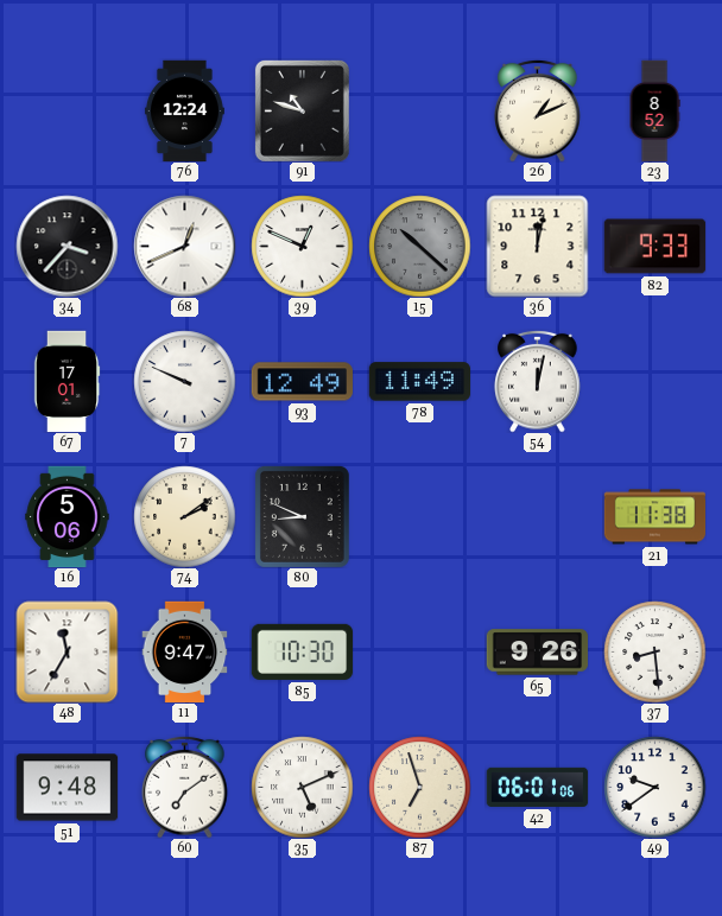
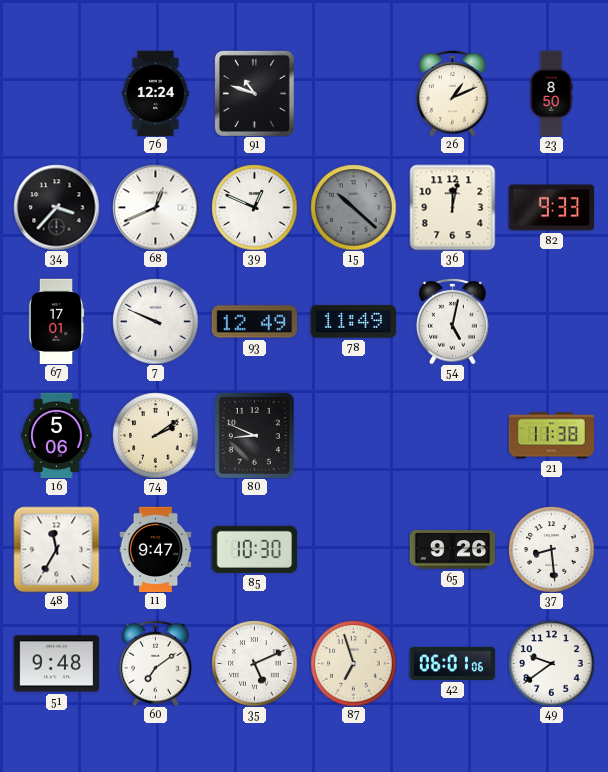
23: 8:52 -> 8:50
54: 12:02 -> 5:02
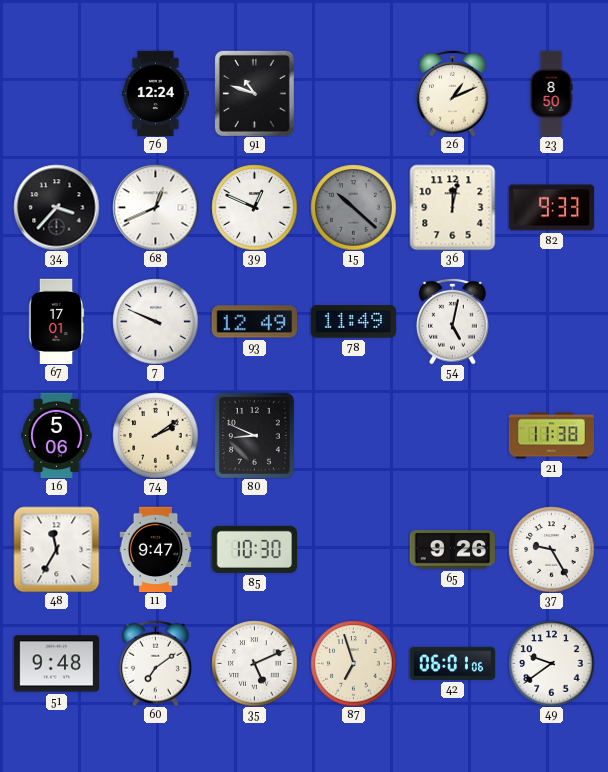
37: 8:29 -> 9:25
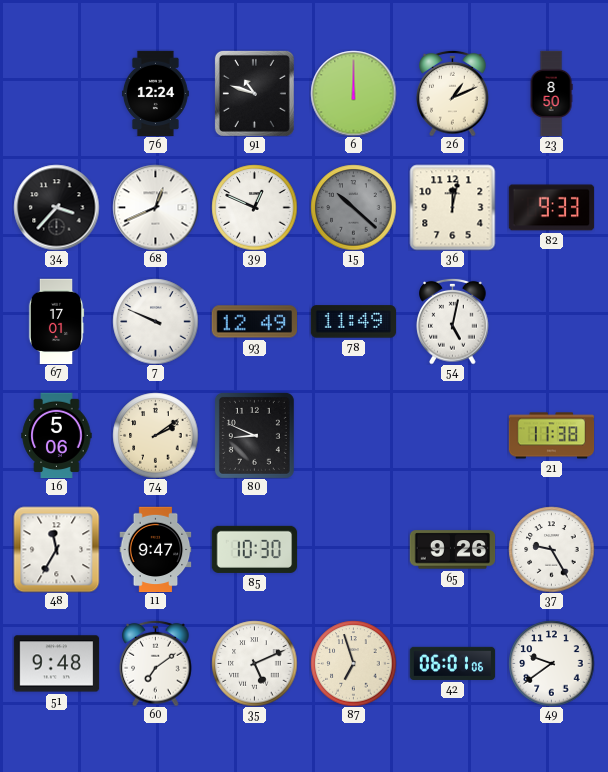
6: none -> 12:00
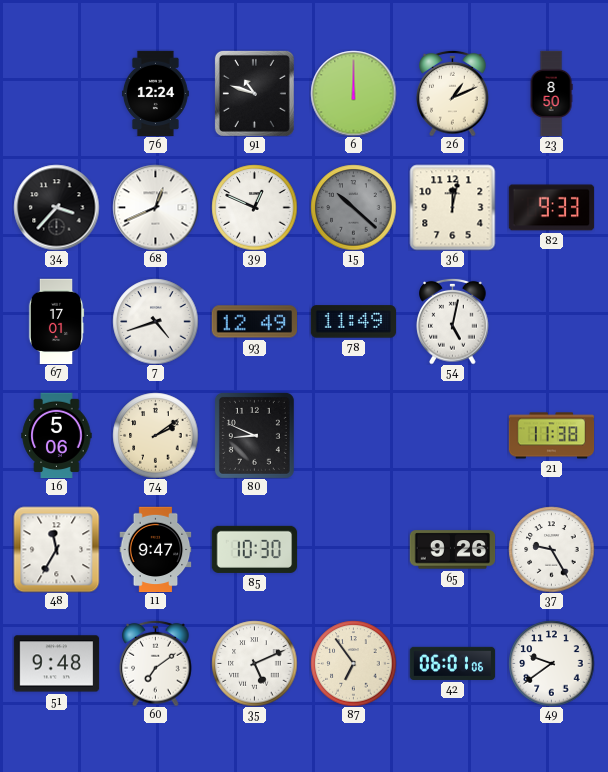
7: 9:49 -> 4:42
87: 6:57 -> 6:54
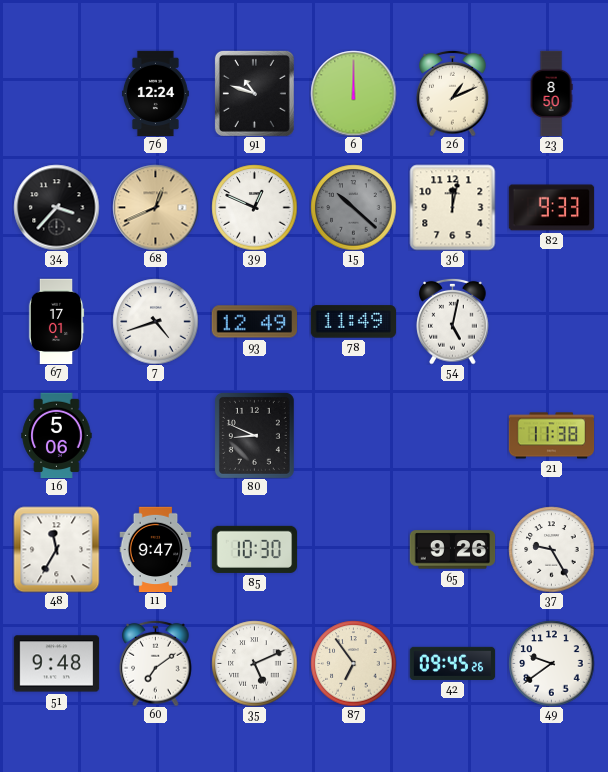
68 dial: white -> champagne
74: 2:09 -> none
42: 06:01 -> 09:45
